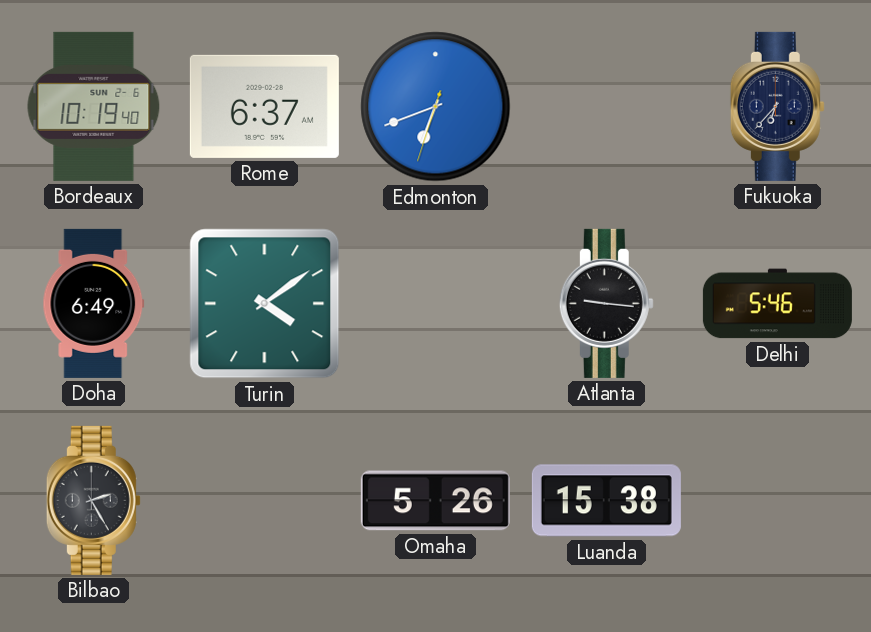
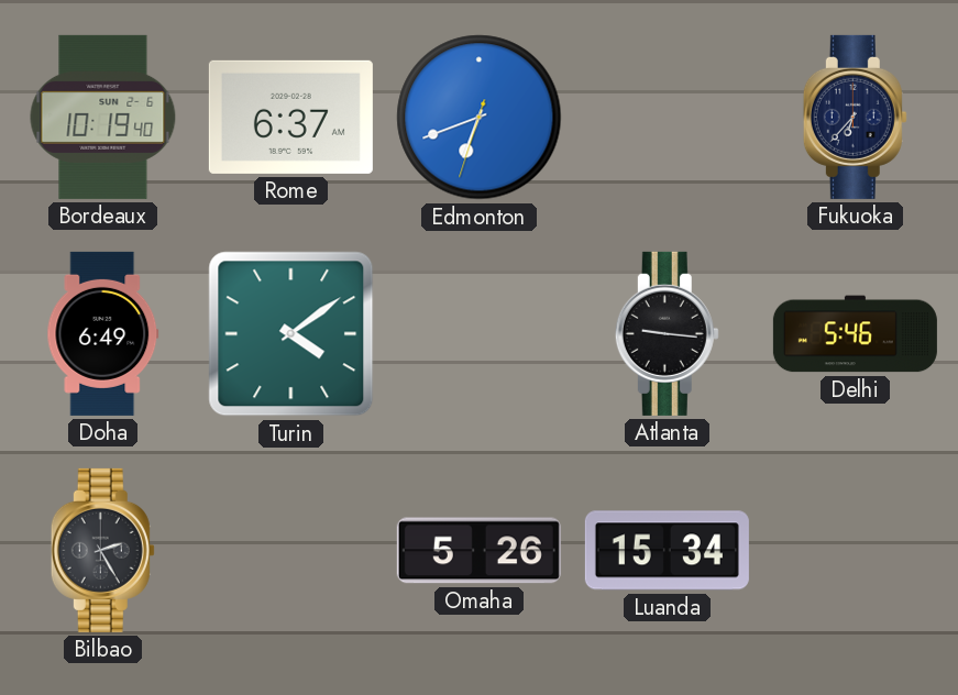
Luanda: 15:38 -> 15:34
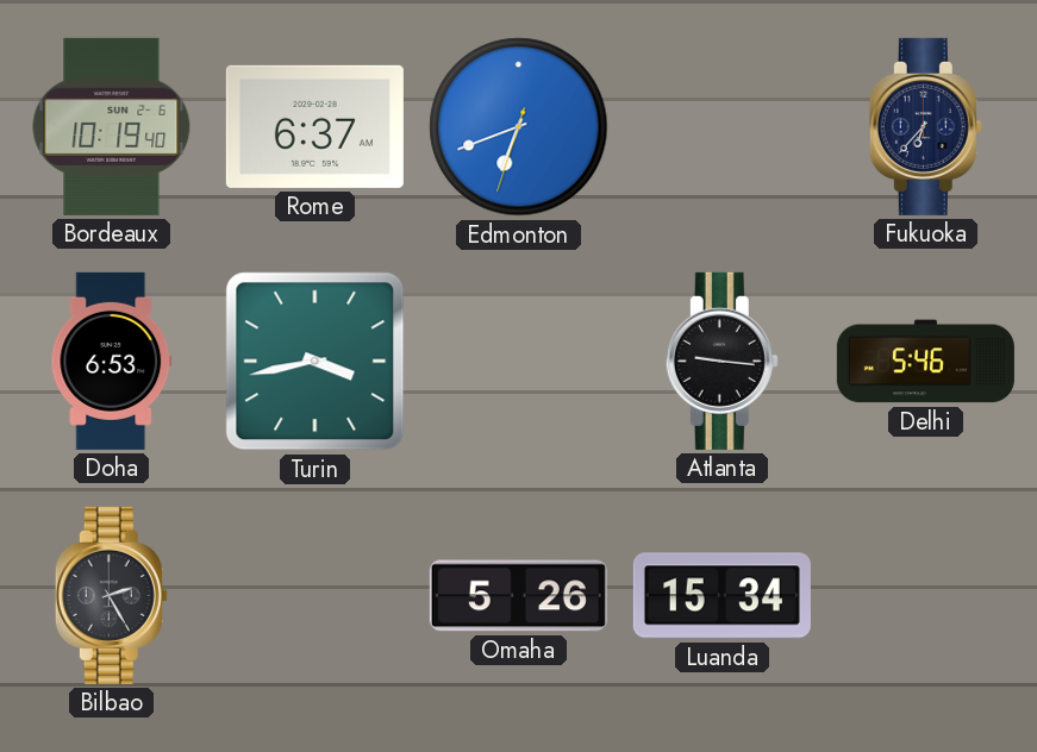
Doha: 6:49 -> 6:53
Turin: 4:09 -> 3:43
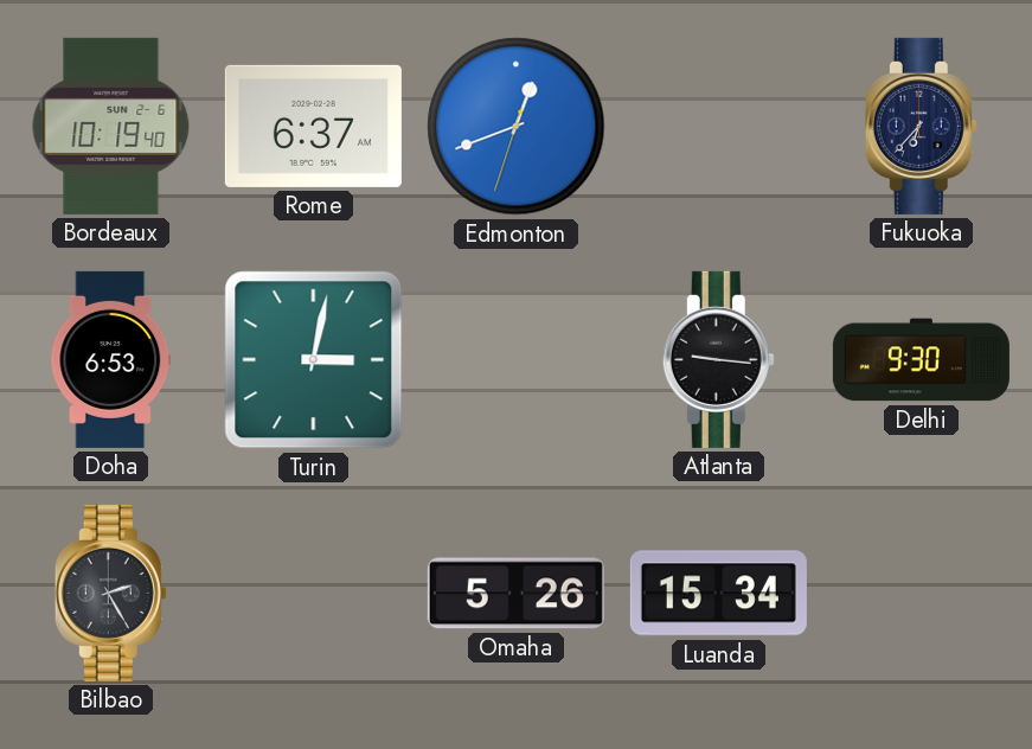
Edmonton: 6:41 -> 12:41
Turin: 3:43 -> 3:02
Delhi: 5:46 -> 9:30
